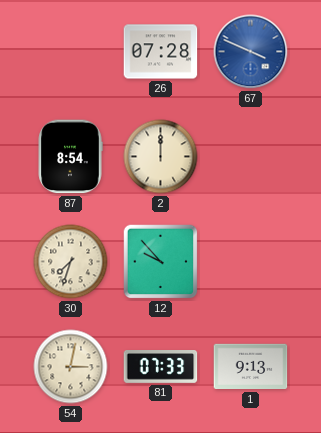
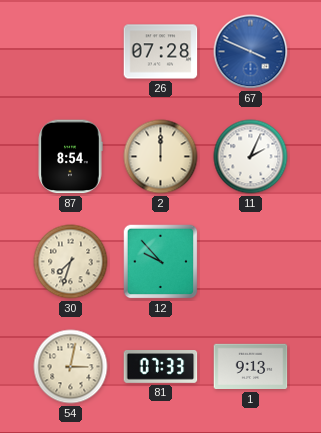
11: none -> 2:04
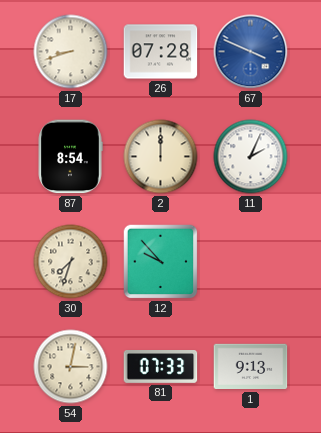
17: none -> 8:42
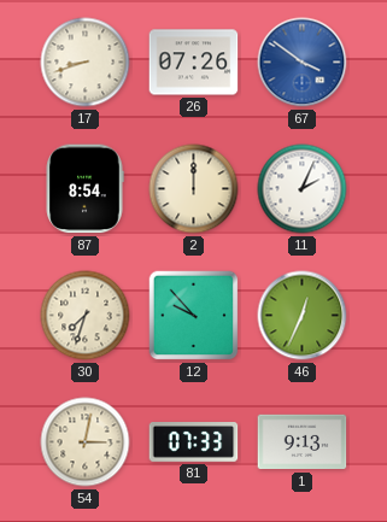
26: 07:28 -> 07:26
67: 3:49 -> 3:51
46: none -> 12:34
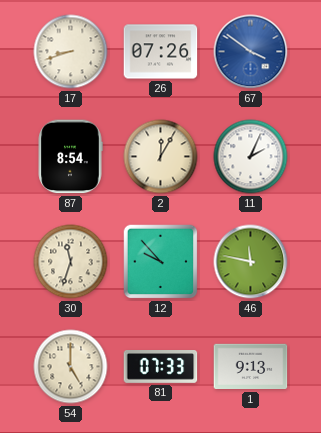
2: 12:00 -> 12:05
30: 7:33 -> 11:33
46: 12:34 -> 11:47
54: 3:02 -> 5:00
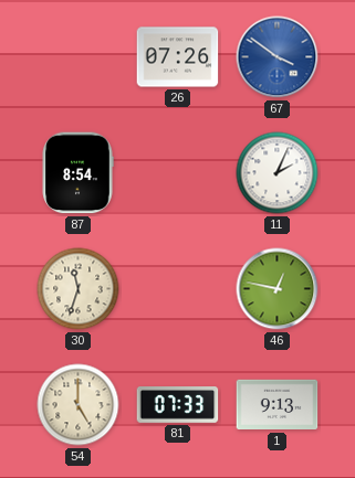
17: 8:42 -> none
2: 12:05 -> none
12: 9:53 -> none
46: 11:47 -> 12:47
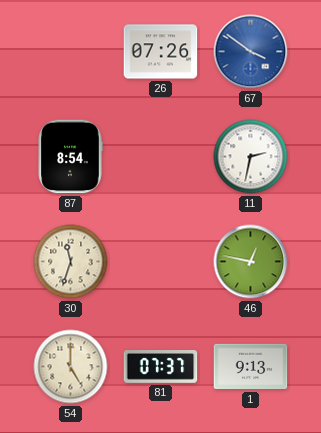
11: 2:04 -> 2:32
81: 07:33 -> 07:37
